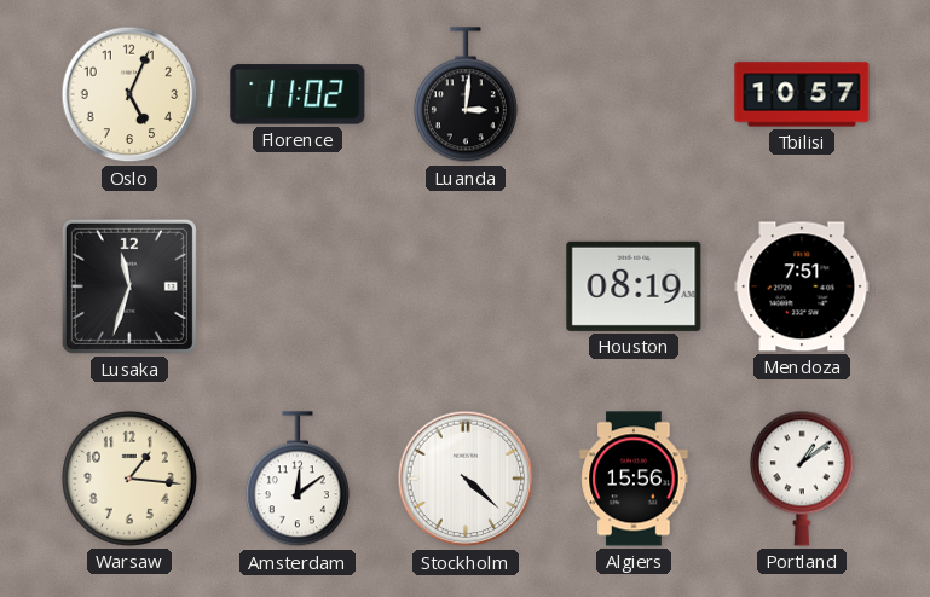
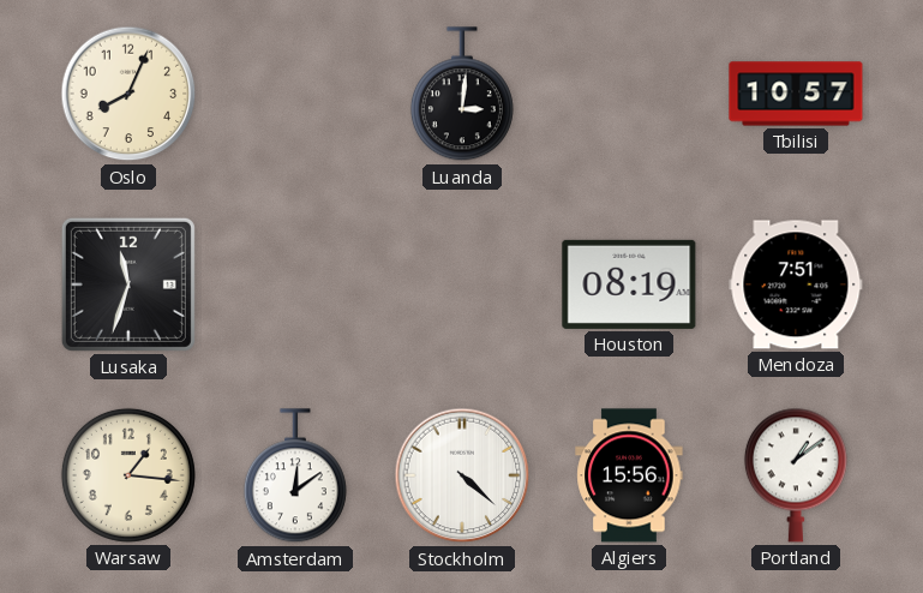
Oslo: 5:04 -> 8:04
Florence: 11:02 -> none
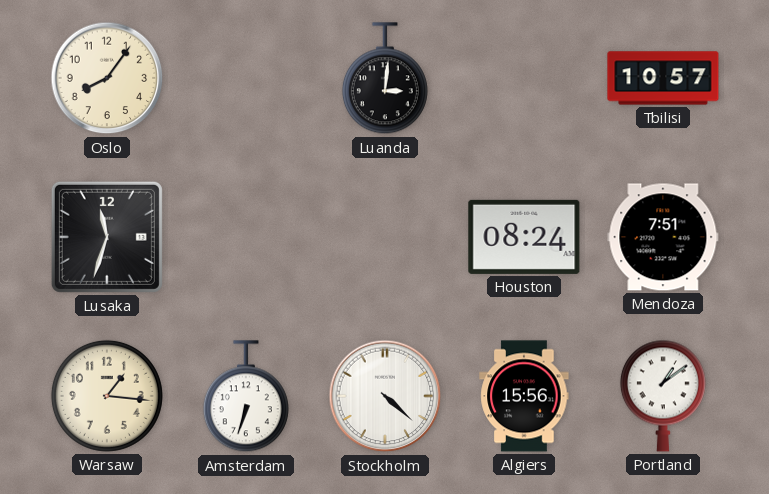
Oslo: 8:04 -> 8:06
Houston: 08:19 -> 08:24
Amsterdam: 12:09 -> 6:33
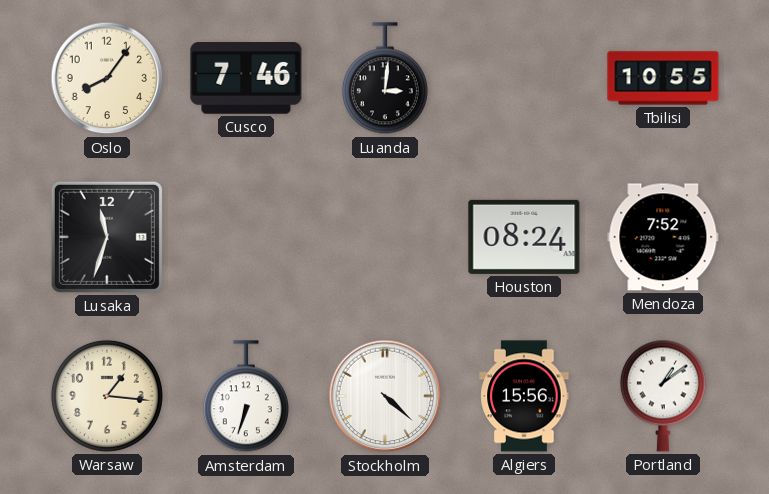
Cusco: none -> 7:46
Tbilisi: 10:57 -> 10:55
Mendoza: 7:51 -> 7:52
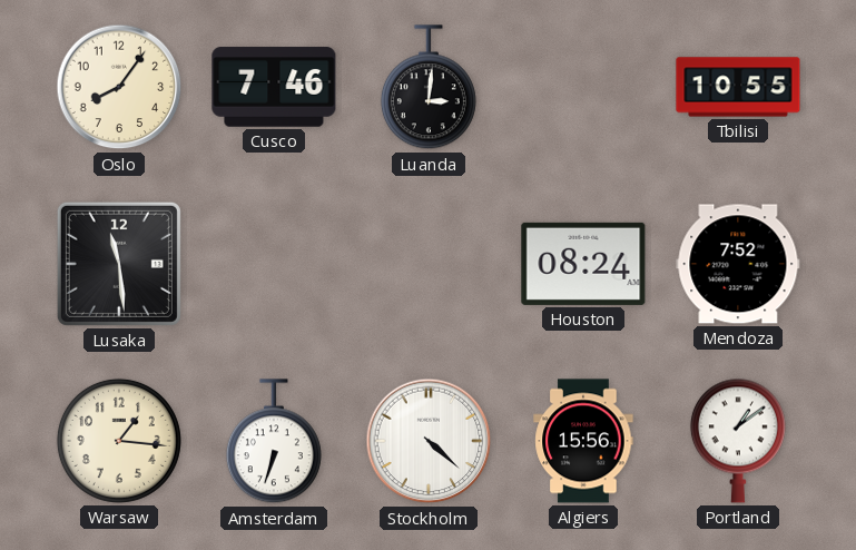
Lusaka: 11:33 -> 11:29
